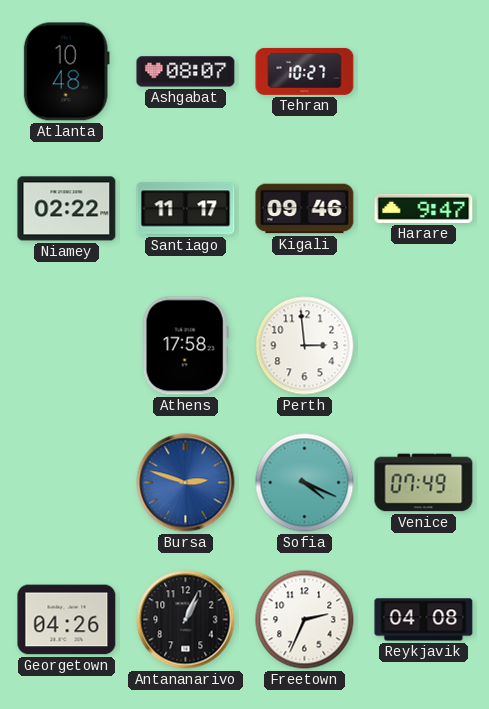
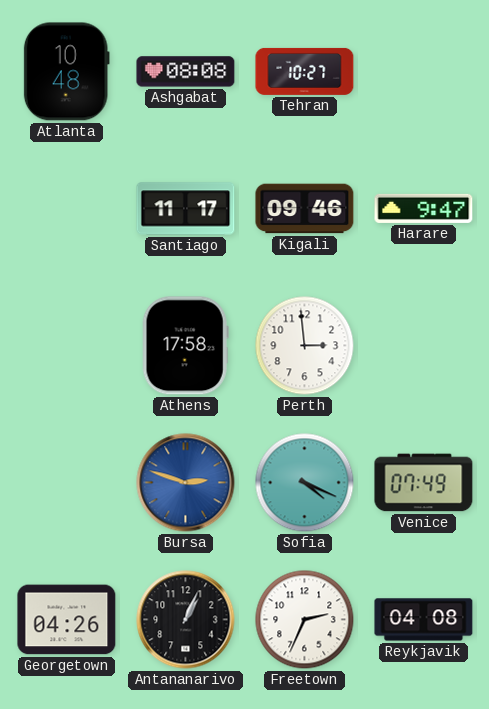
Ashgabat: 08:07 -> 08:08
Niamey: 02:22 -> none
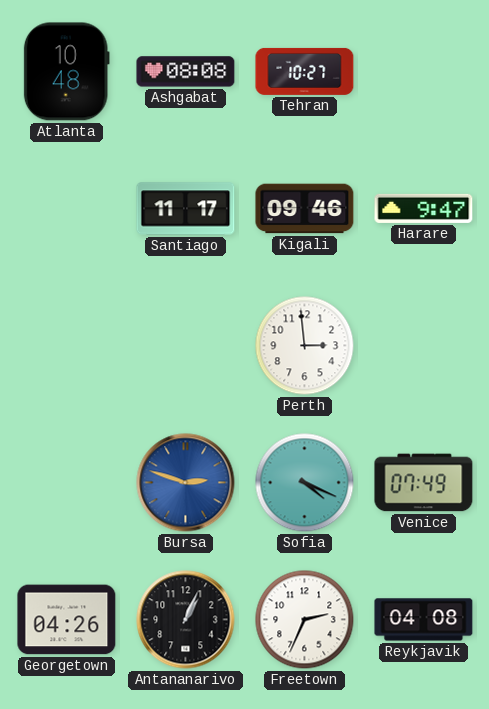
Athens: 17:58 -> none
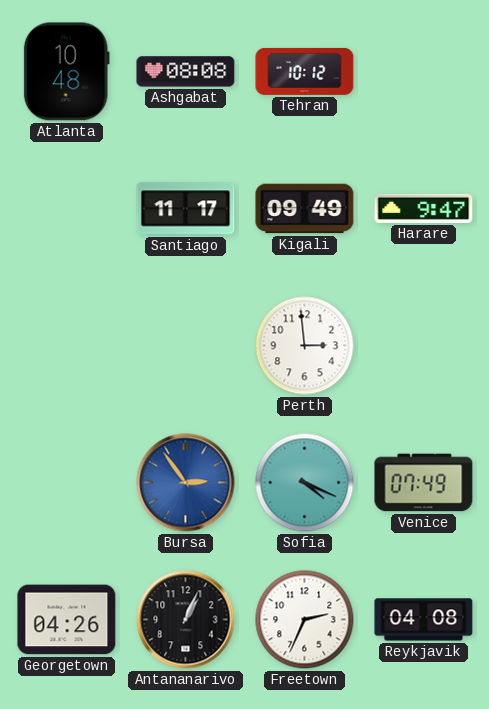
Tehran: 10:27 -> 10:12
Kigali: 09:46 -> 09:49
Bursa: 2:48 -> 2:54
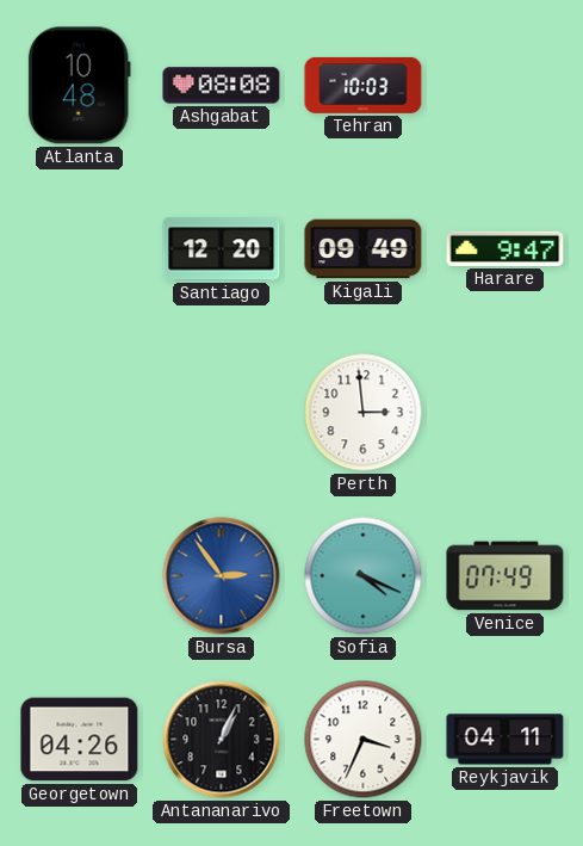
Tehran: 10:12 -> 10:03
Santiago: 11:17 -> 12:20
Freetown: 2:34 -> 3:34
Reykjavik: 04:08 -> 04:11
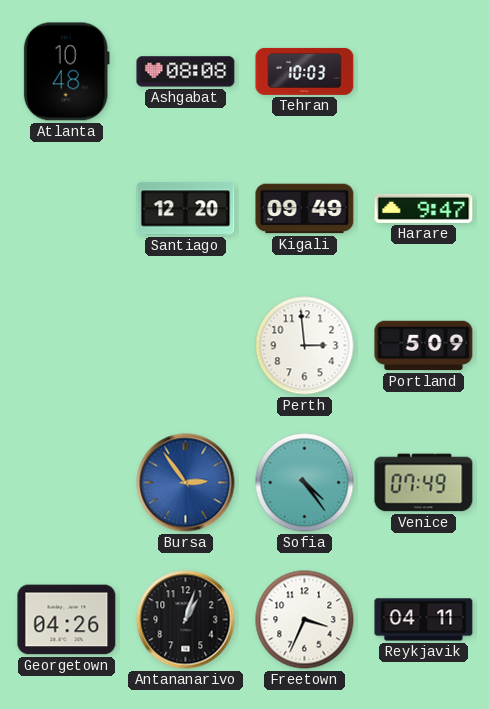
Portland: none -> 5:09
Sofia: 4:19 -> 4:24
Antananarivo: 1:04 -> 1:03
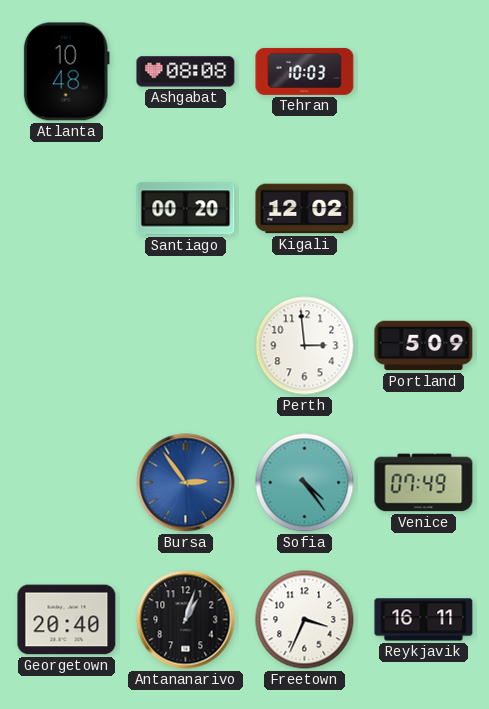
Santiago: 12:20 -> 00:20
Kigali: 09:49 -> 12:02
Harare: 9:47 -> none
Georgetown: 04:26 -> 20:40
Reykjavik: 04:11 -> 16:11
